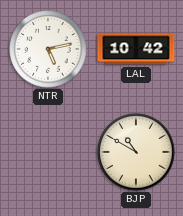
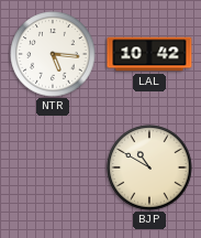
NTR: 5:13 -> 5:16
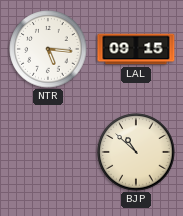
LAL: 10:42 -> 09:15
BJP: 10:50 -> 10:52
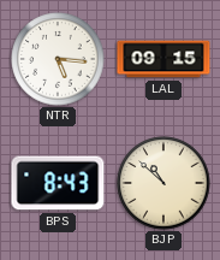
BPS: none -> 8:43
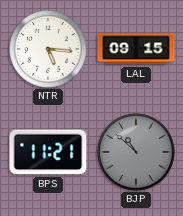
BPS: 8:43 -> 11:21
BJP dial: cream -> grey
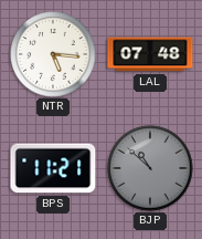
LAL: 09:15 -> 07:48
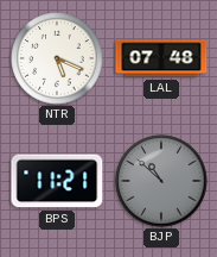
NTR: 5:16 -> 5:19
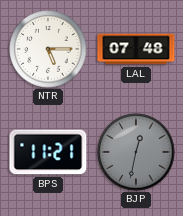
NTR: 5:19 -> 5:15
BJP: 10:52 -> 12:32
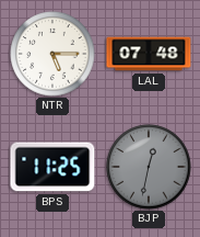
BPS: 11:21 -> 11:25
